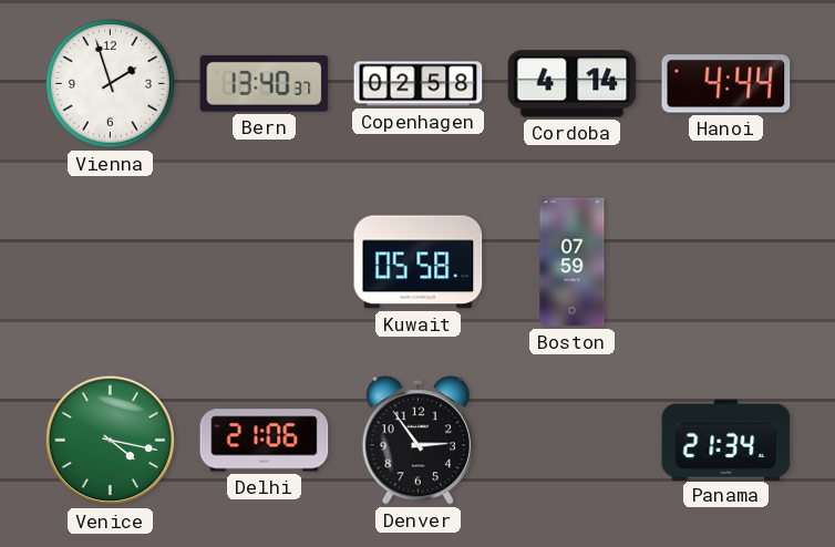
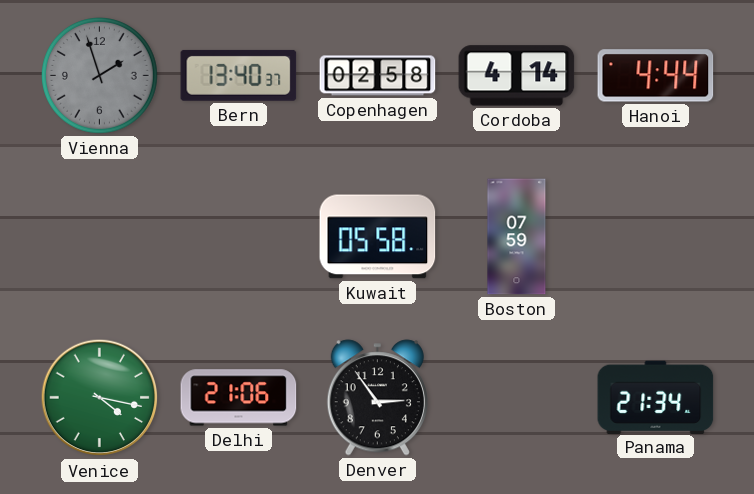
Vienna dial: white -> grey
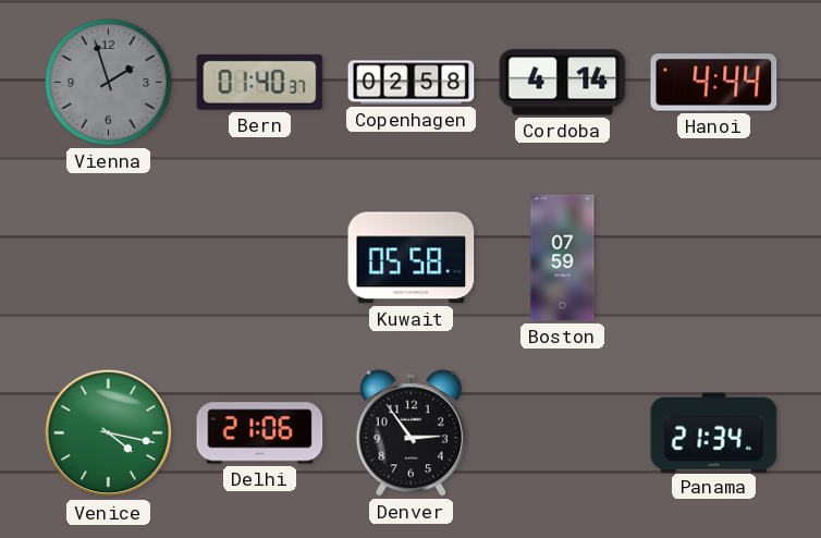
Bern: 13:40 -> 01:40
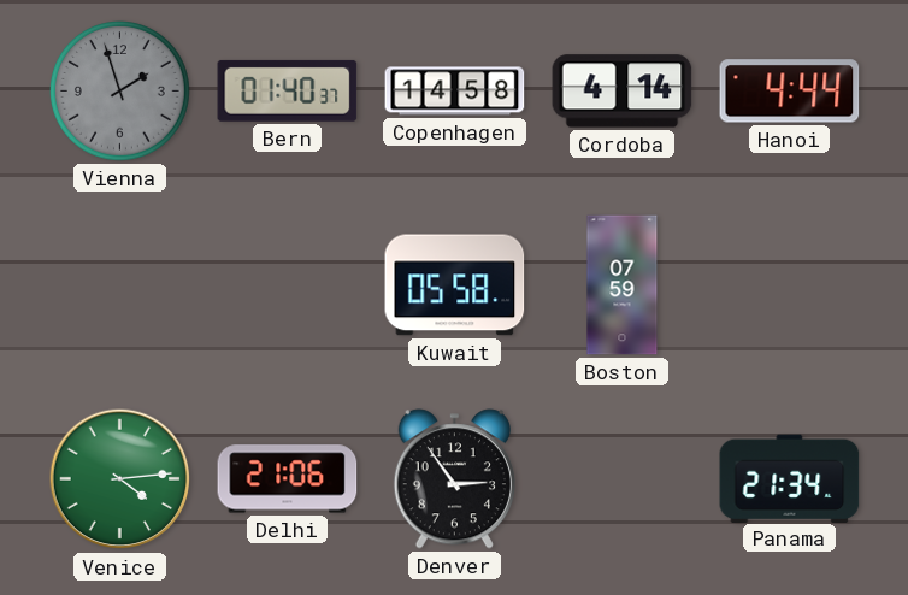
Copenhagen: 02:58 -> 14:58
Venice: 4:17 -> 4:14
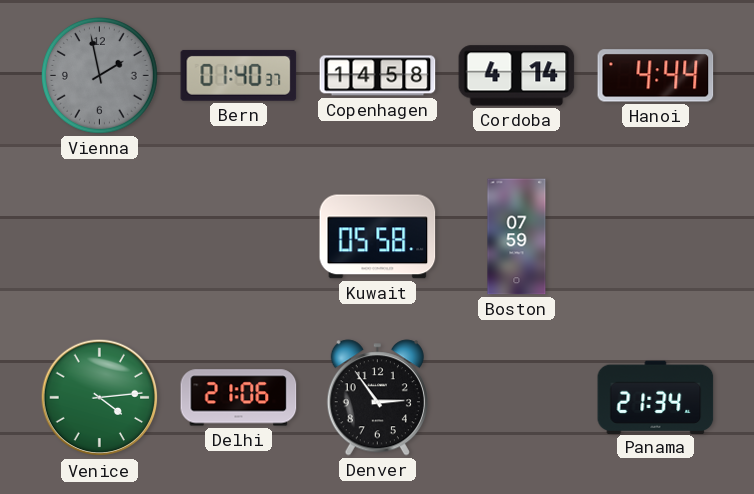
Vienna: 1:57 -> 1:58
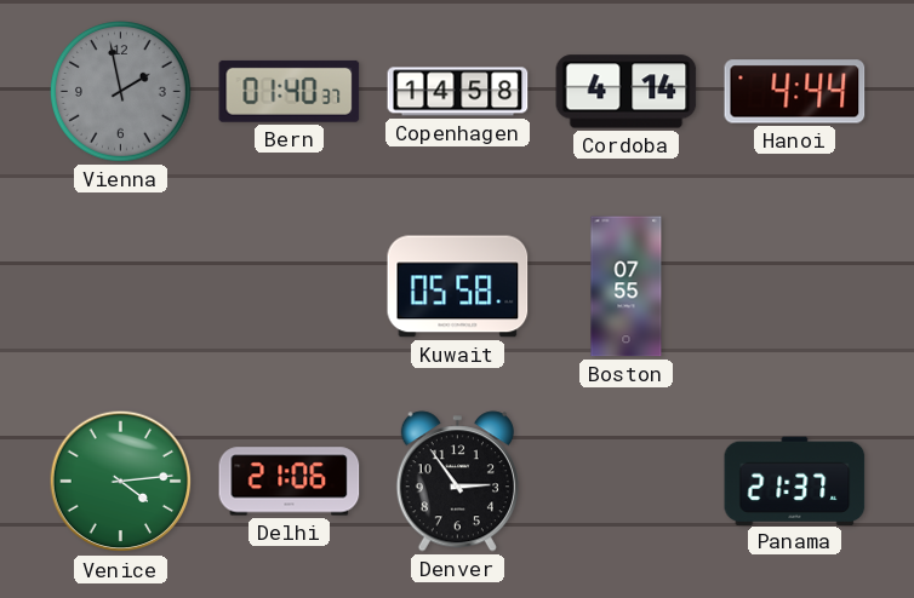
Boston: 07:59 -> 07:55
Panama: 21:34 -> 21:37
